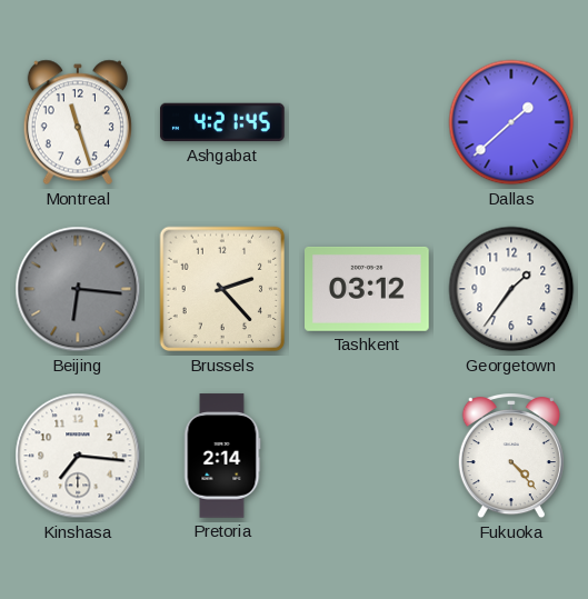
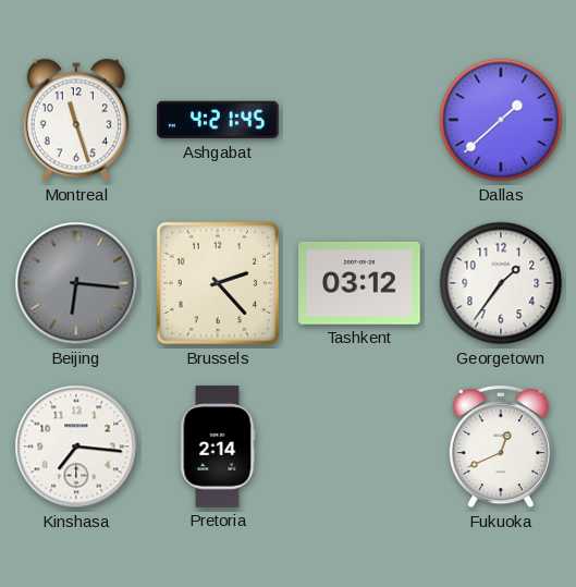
Fukuoka: 4:23 -> 12:41
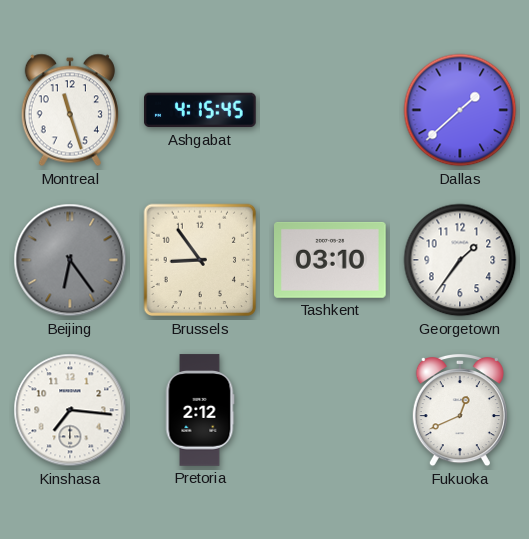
Ashgabat: 4:21 -> 4:15
Beijing: 6:16 -> 6:24
Brussels: 2:23 -> 8:54
Tashkent: 03:12 -> 03:10
Pretoria: 2:14 -> 2:12
